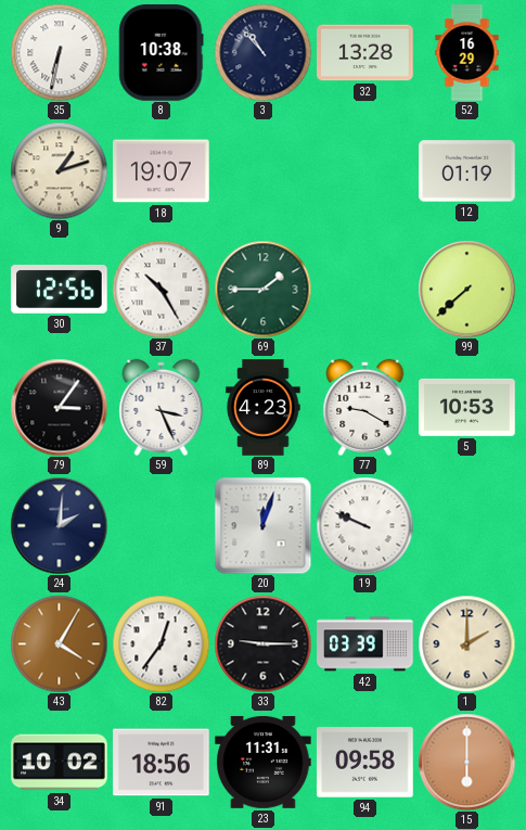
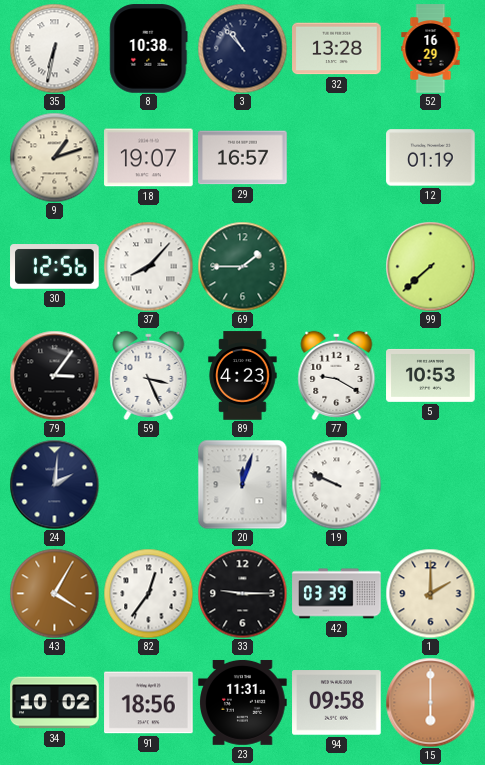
29: none -> 16:57
37: 10:25 -> 8:07
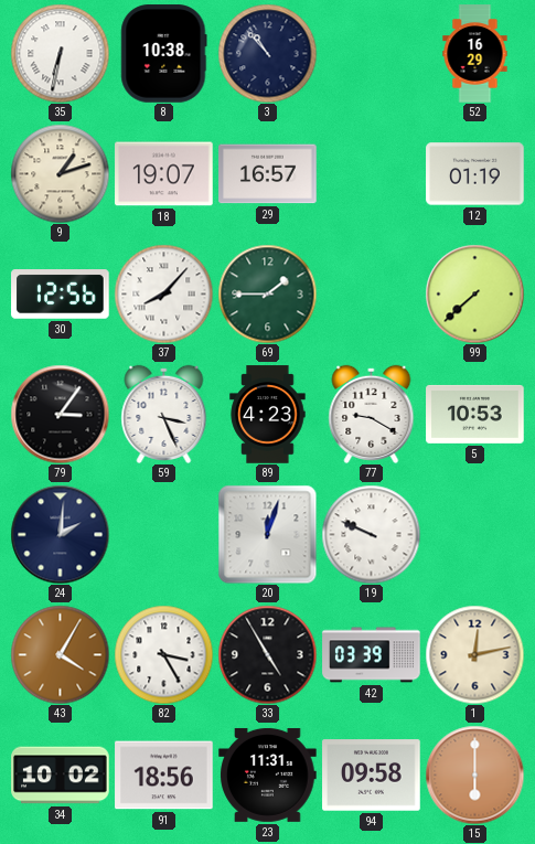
32: 13:28 -> none
82: 12:36 -> 3:25
33: 9:15 -> 4:55
1: 2:00 -> 12:13
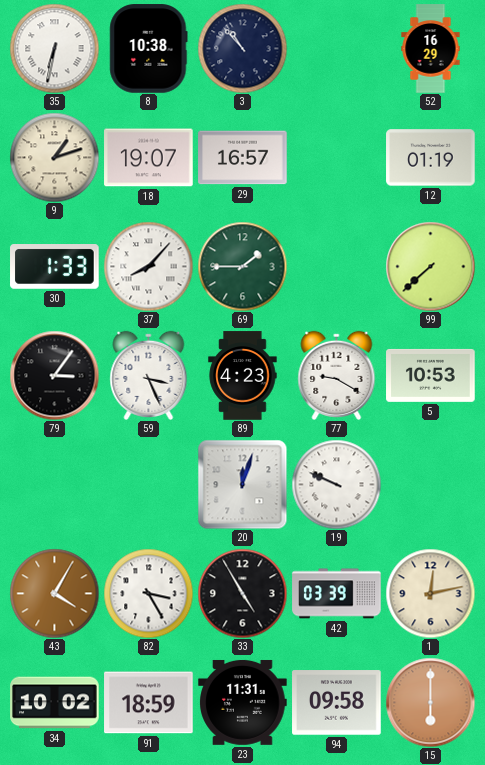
30: 12:56 -> 1:33
24: 2:01 -> none
91: 18:56 -> 18:59
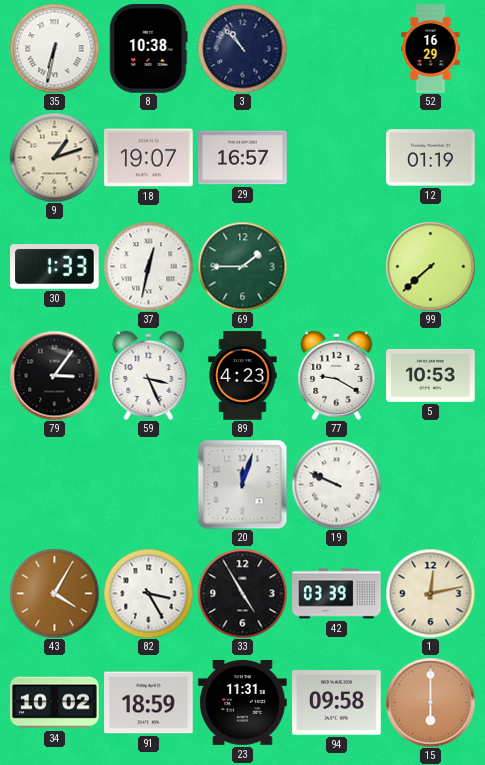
37: 8:07 -> 12:32
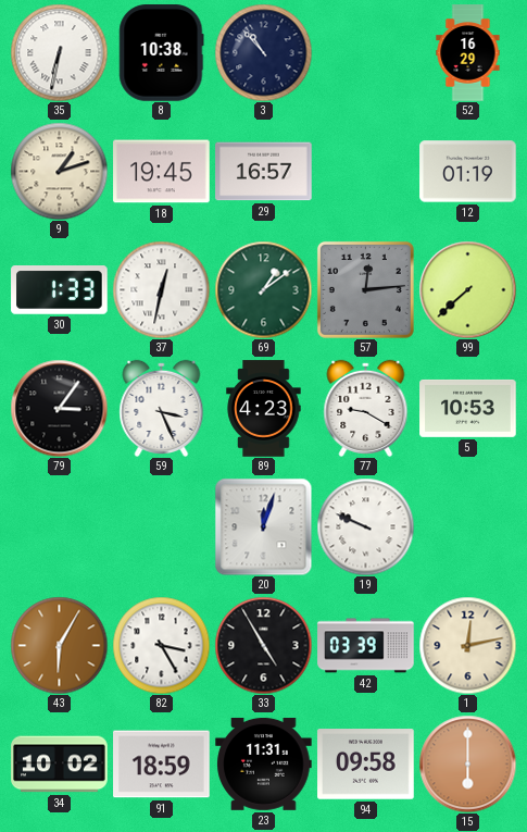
18: 19:07 -> 19:45
69: 1:45 -> 1:09
57: none -> 12:14
43: 4:05 -> 6:05
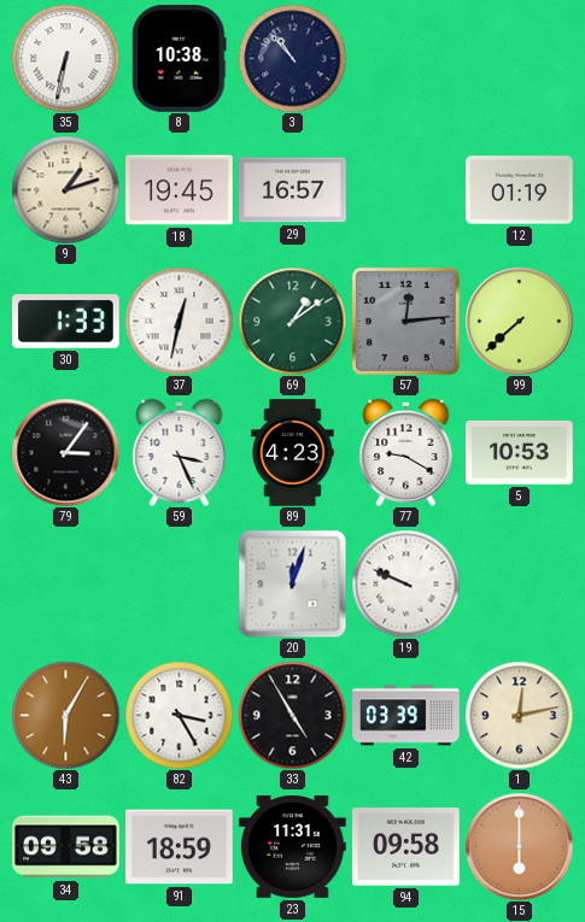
52: 16:29 -> none
34: 10:02 -> 09:58
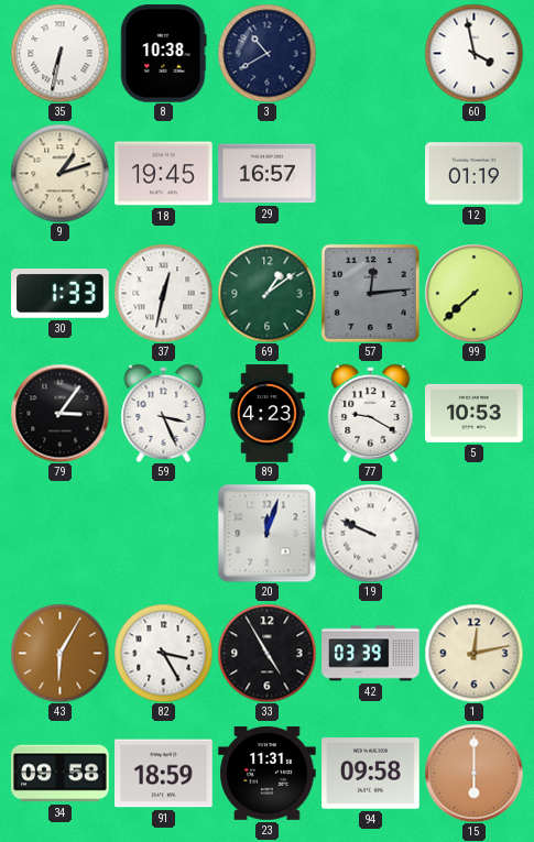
3: 10:53 -> 10:40
60: none -> 3:58
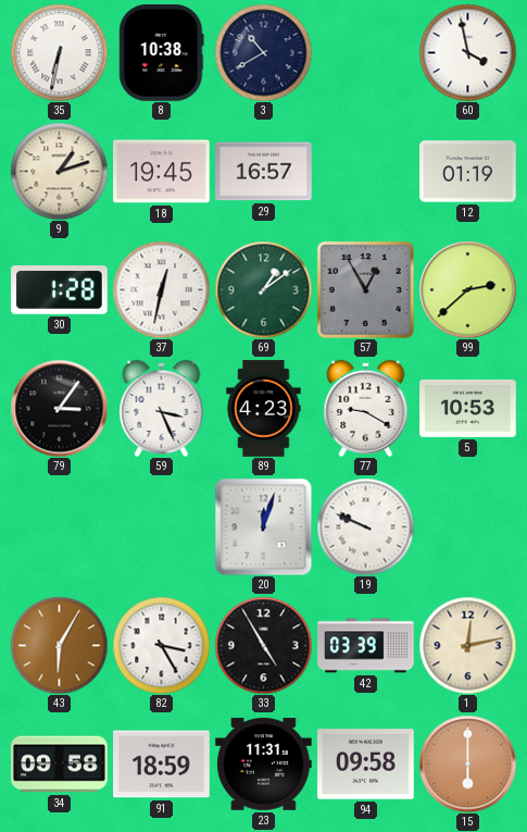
30: 1:33 -> 1:28
57: 12:14 -> 12:55
99: 7:38 -> 2:38
